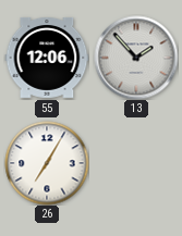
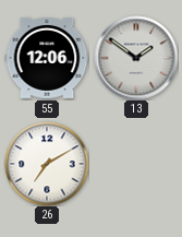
13: 1:53 -> 1:51
26: 7:05 -> 7:10
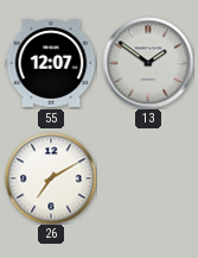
55: 12:06 -> 12:07
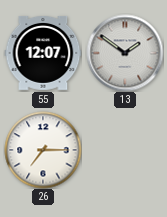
26: 7:10 -> 7:15
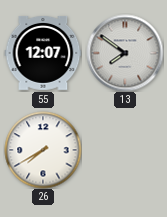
13: 1:51 -> 7:51
26: 7:15 -> 7:40
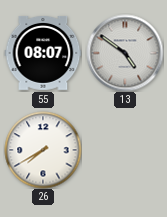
55: 12:07 -> 08:07
13: 7:51 -> 4:51
